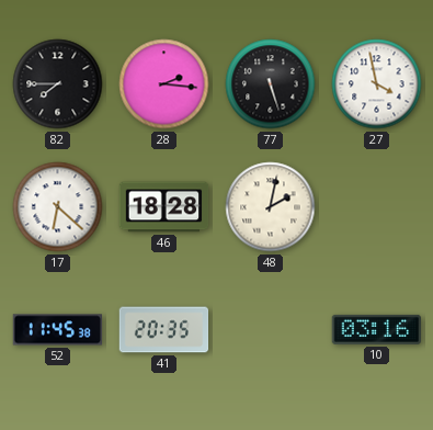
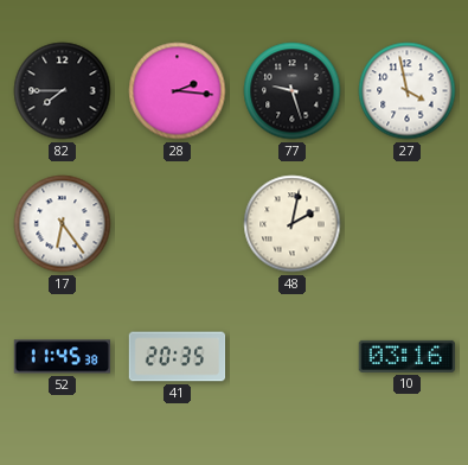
77: 5:27 -> 9:27
17: 6:22 -> 6:24
46: 18:28 -> none
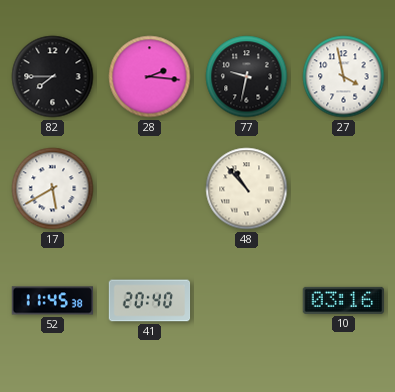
77: 9:27 -> 9:32
17: 6:24 -> 5:40
48: 2:02 -> 10:53
41: 20:35 -> 20:40
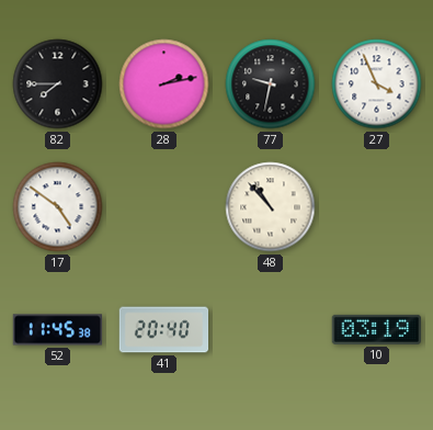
28: 2:16 -> 2:13
27: 3:58 -> 3:56
17: 5:40 -> 4:51
10: 03:16 -> 03:19
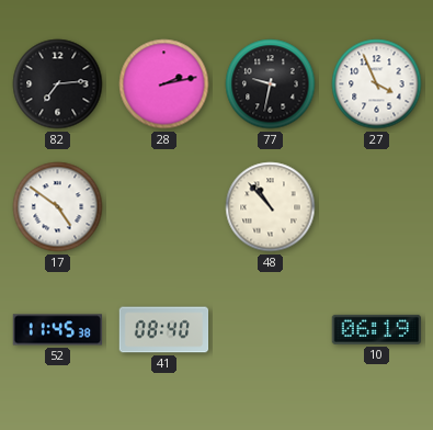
82: 7:45 -> 7:14
41: 20:40 -> 08:40
10: 03:19 -> 06:19
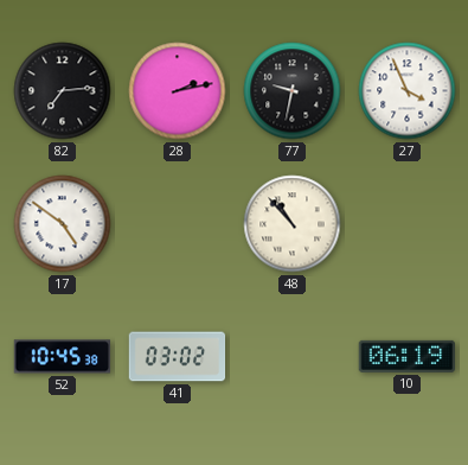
52: 11:45 -> 10:45
41: 08:40 -> 03:02
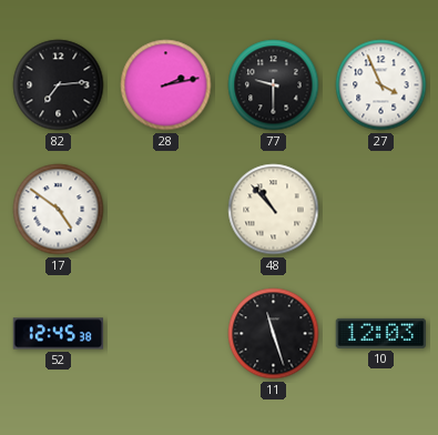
77: 9:32 -> 9:30
52: 10:45 -> 12:45
41: 03:02 -> none
11: none -> 11:27
10: 06:19 -> 12:03
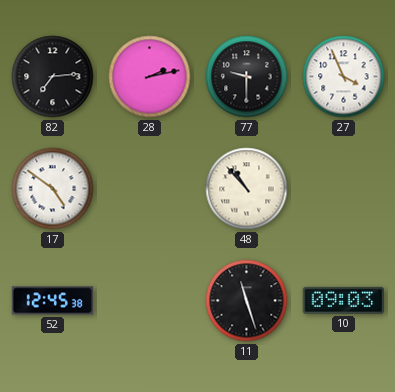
10: 12:03 -> 09:03
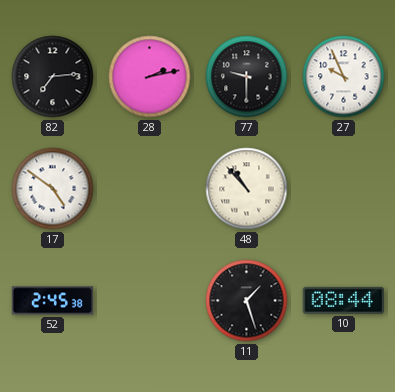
27: 3:56 -> 9:56
52: 12:45 -> 2:45
11: 11:27 -> 1:27
10: 09:03 -> 08:44
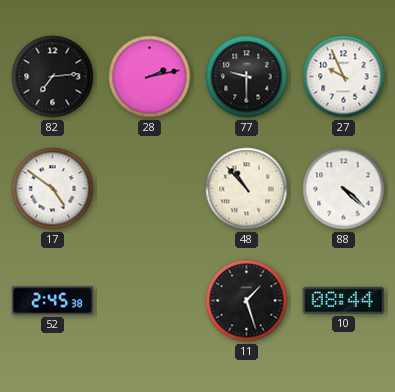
88: none -> 4:22
